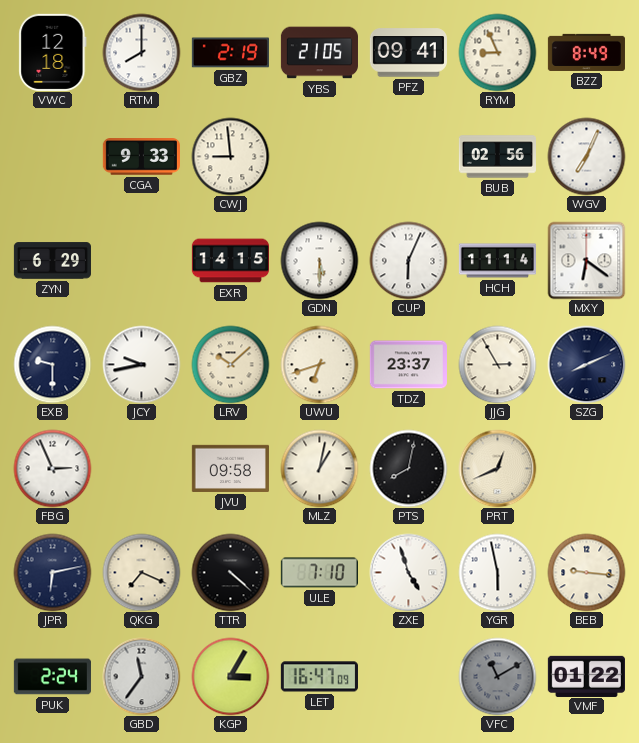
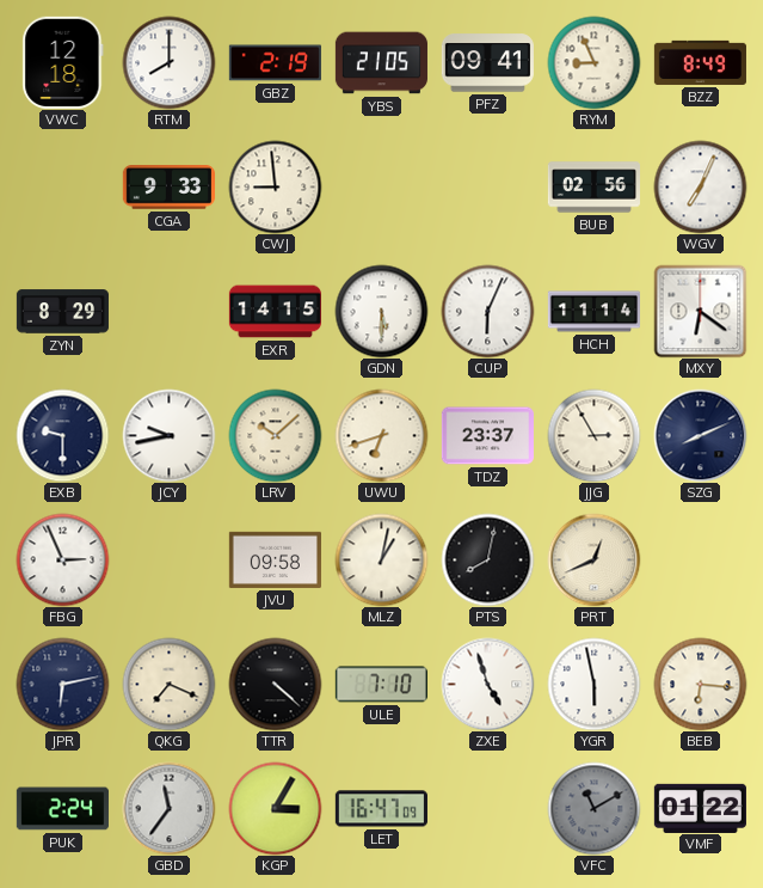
ZYN: 6:29 -> 8:29
BEB: 9:16 -> 6:16
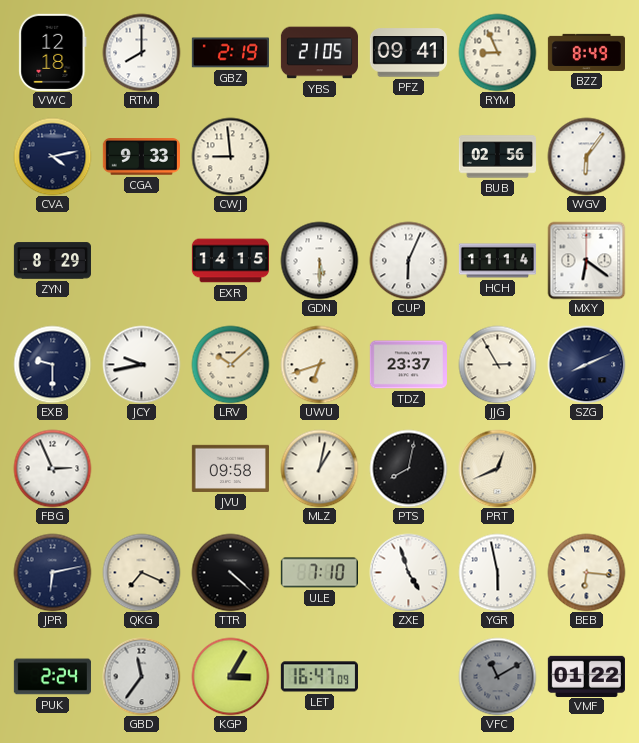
CVA: none -> 4:13
WGV: 7:04 -> 6:06
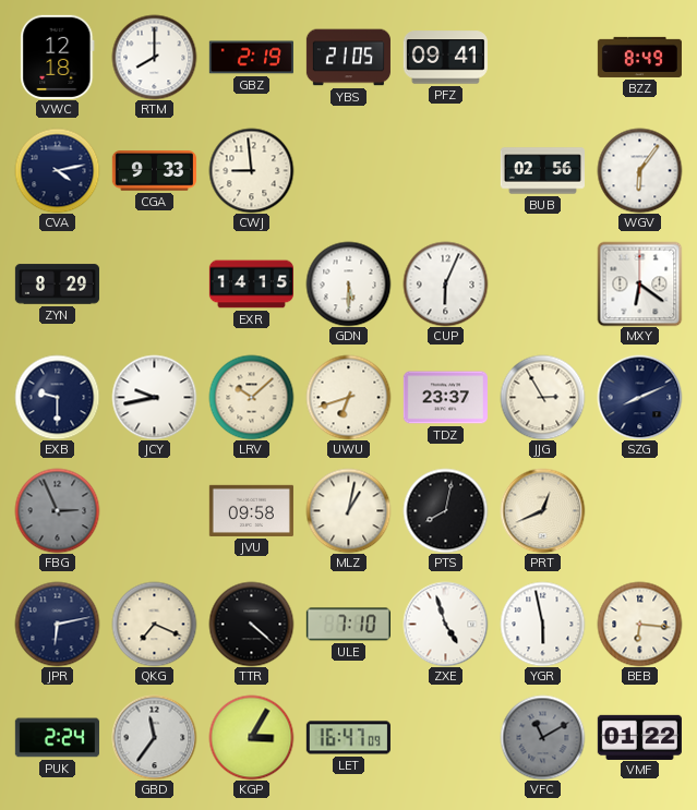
RYM: 8:56 -> none
HCH: 11:14 -> none
FBG dial: white -> grey
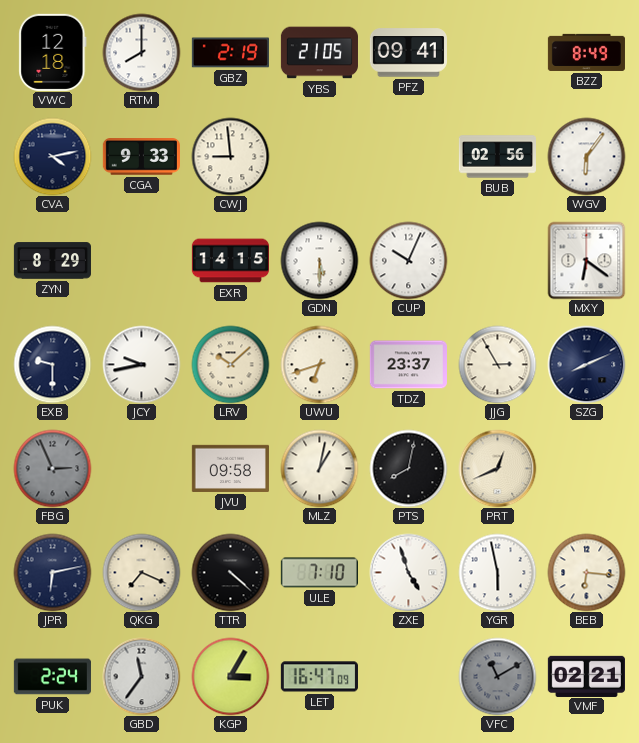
CUP: 6:04 -> 10:04
VMF: 01:22 -> 02:21
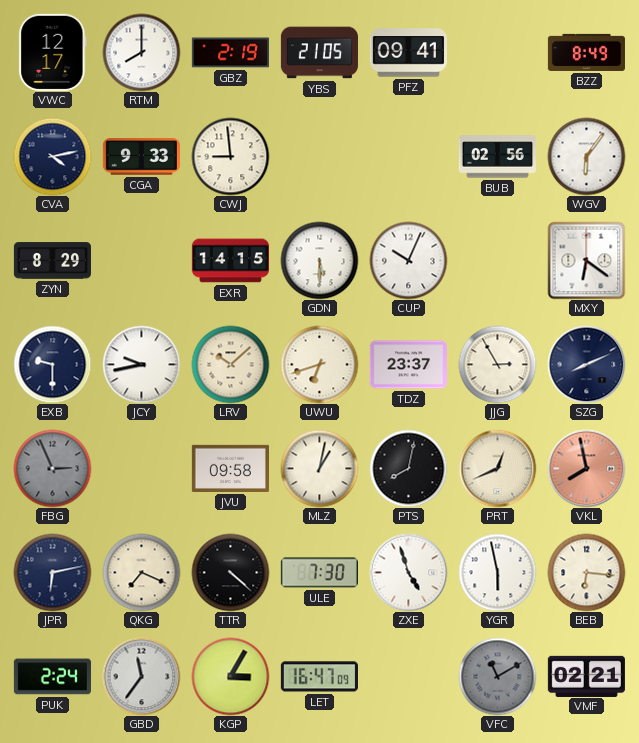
VWC: 12:18 -> 12:17
VKL: none -> 7:58
ULE: 7:10 -> 7:30
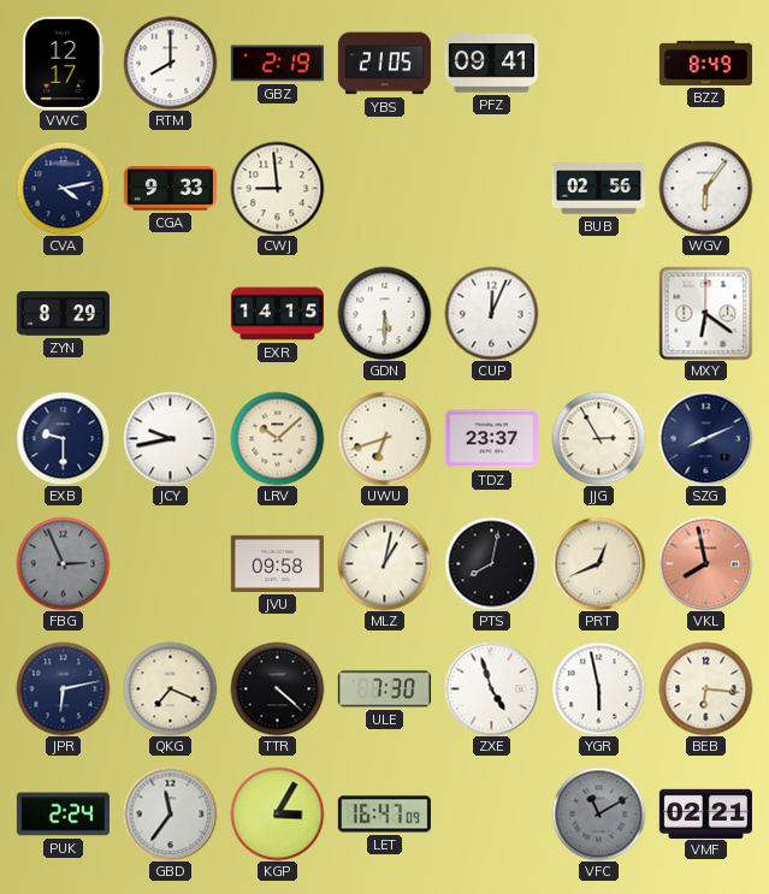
CUP: 10:04 -> 12:04
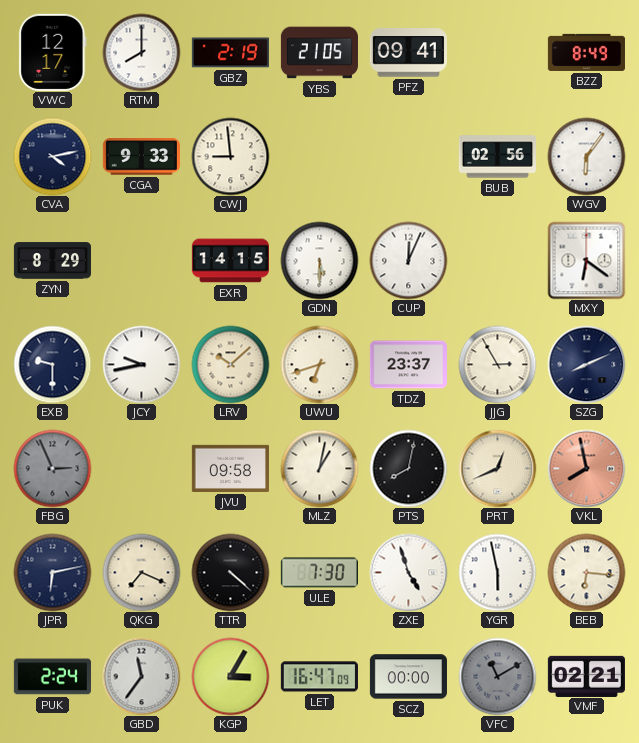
SCZ: none -> 00:00
